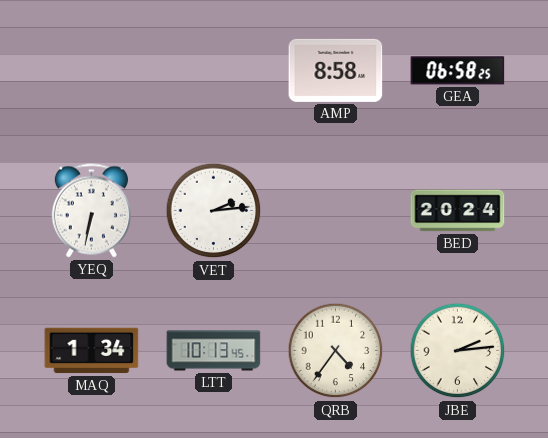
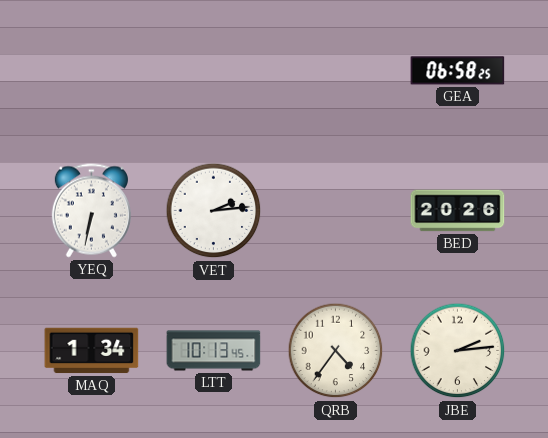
AMP: 8:58 -> none
BED: 20:24 -> 20:26
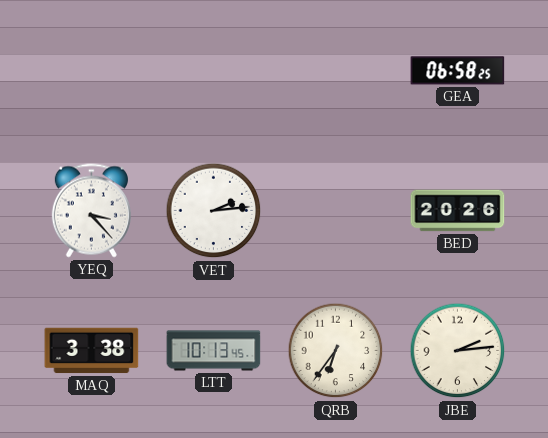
YEQ: 6:32 -> 3:23
MAQ: 1:34 -> 3:38
QRB: 4:36 -> 6:36
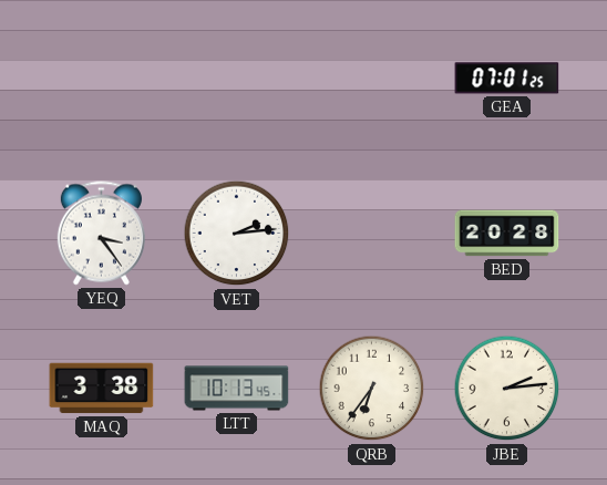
GEA: 06:58 -> 07:01
YEQ: 3:23 -> 3:24
BED: 20:26 -> 20:28
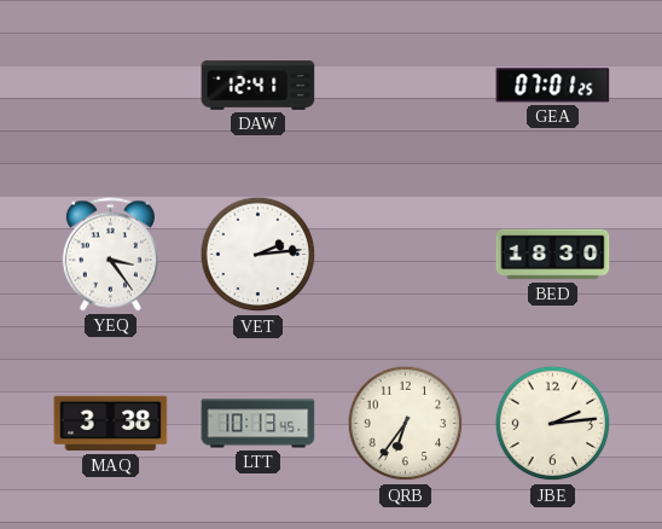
DAW: none -> 12:41
BED: 20:28 -> 18:30
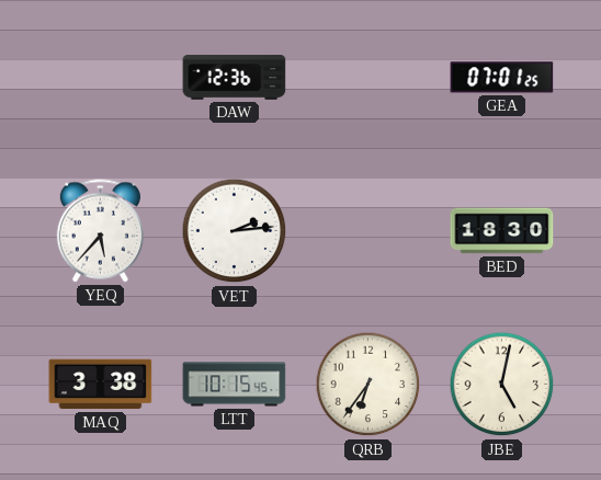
DAW: 12:41 -> 12:36
YEQ: 3:24 -> 5:37
LTT: 10:13 -> 10:15
JBE: 2:14 -> 5:02
